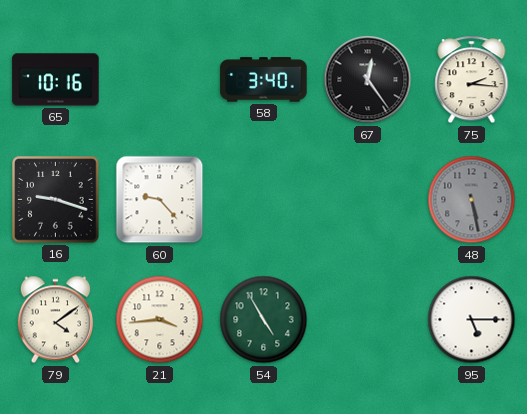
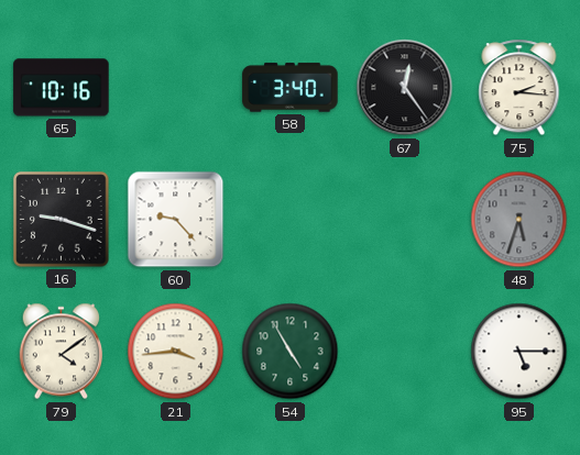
48: 5:28 -> 5:33
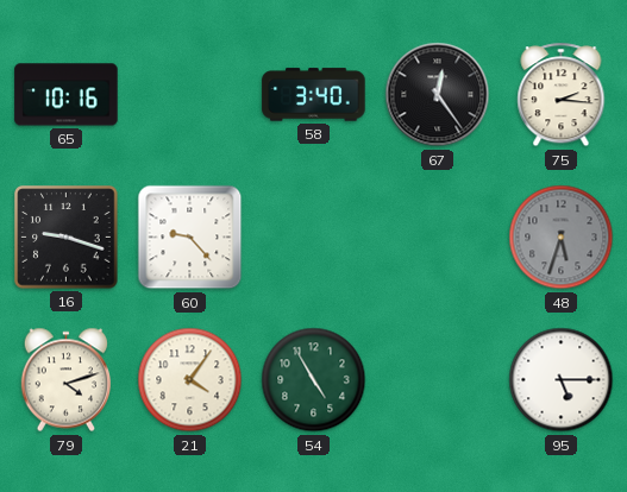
79: 4:09 -> 4:12
21: 3:44 -> 4:06
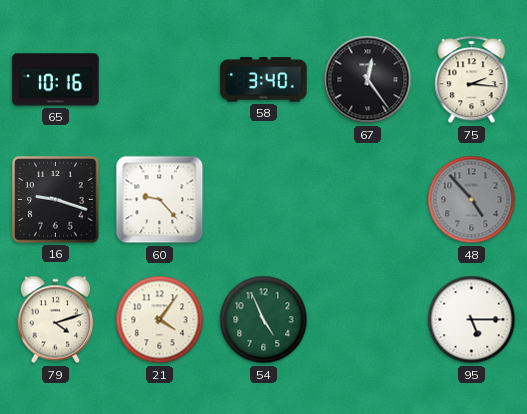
48: 5:33 -> 4:53
54: 4:55 -> 4:56
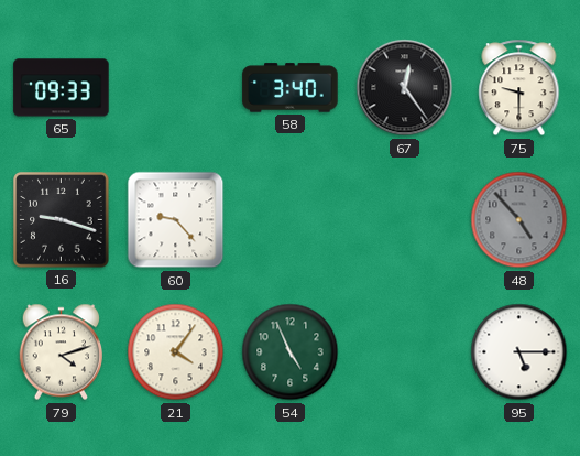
65: 10:16 -> 09:33
75: 2:16 -> 9:30
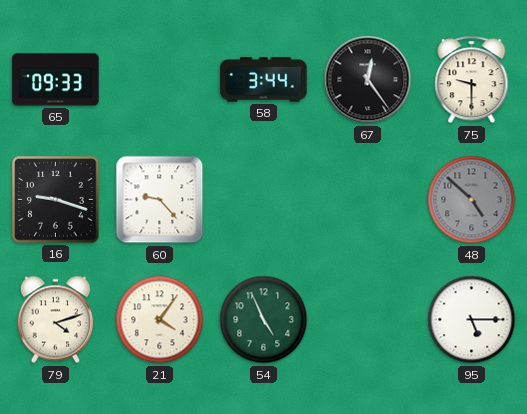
58: 3:40 -> 3:44
48: 4:53 -> 4:52
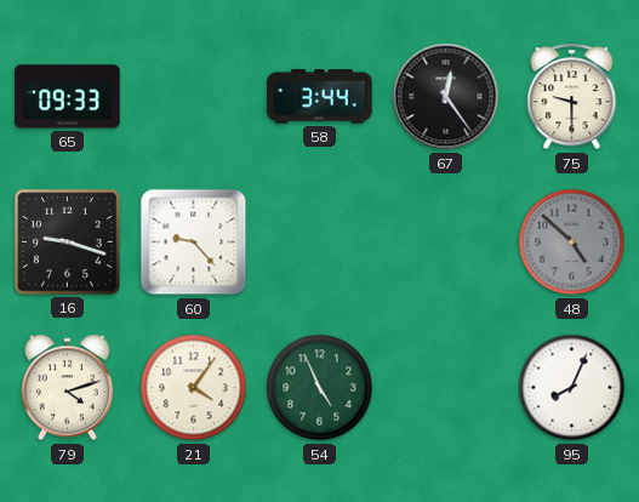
95: 5:15 -> 8:04
